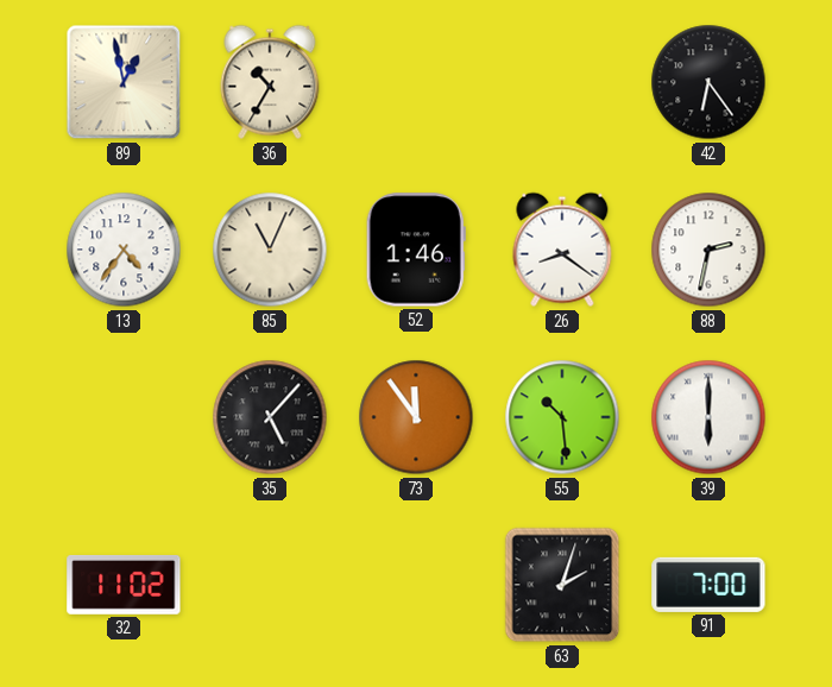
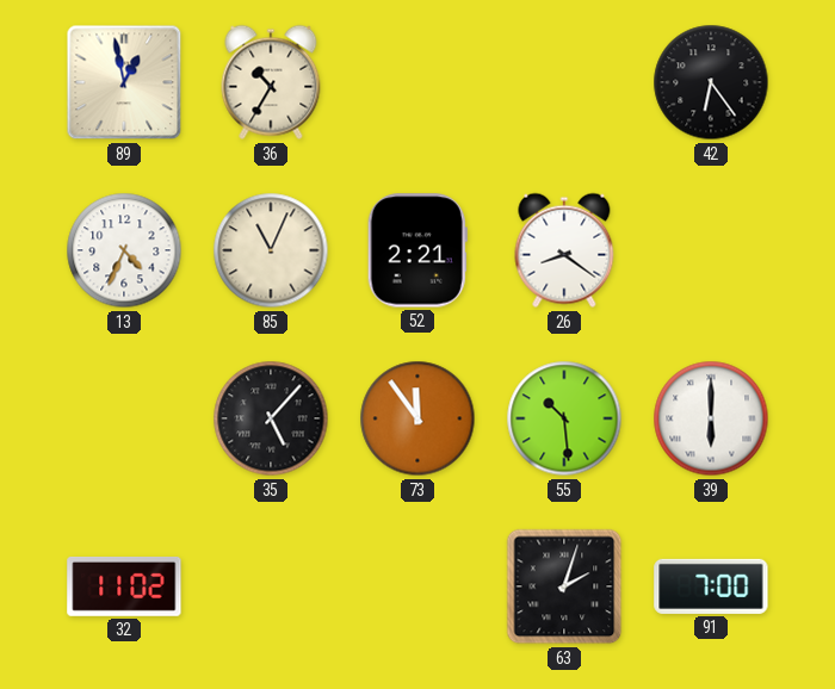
13: 4:36 -> 4:34
52: 1:46 -> 2:21
88: 2:32 -> none
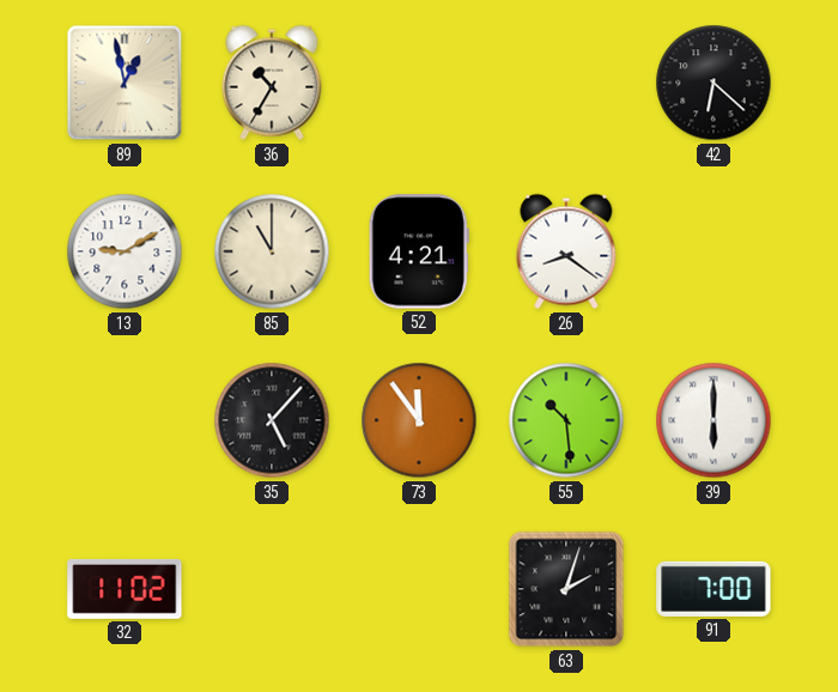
42: 6:24 -> 6:22
13: 4:34 -> 9:10
85: 11:04 -> 11:00
52: 2:21 -> 4:21
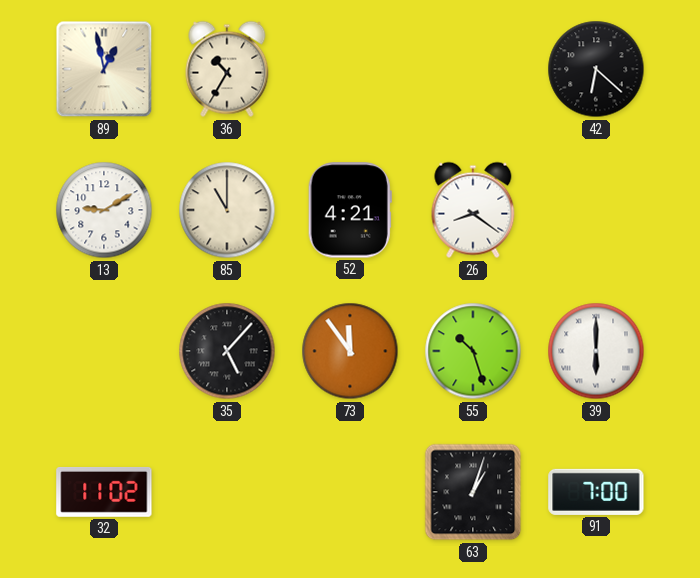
55: 10:29 -> 10:27
63: 2:03 -> 1:03
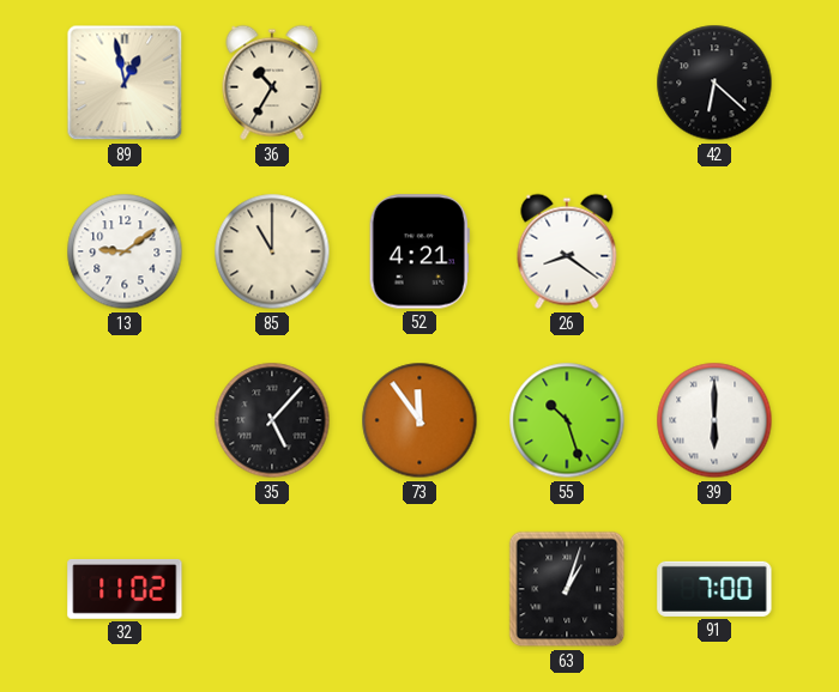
13: 9:10 -> 9:09
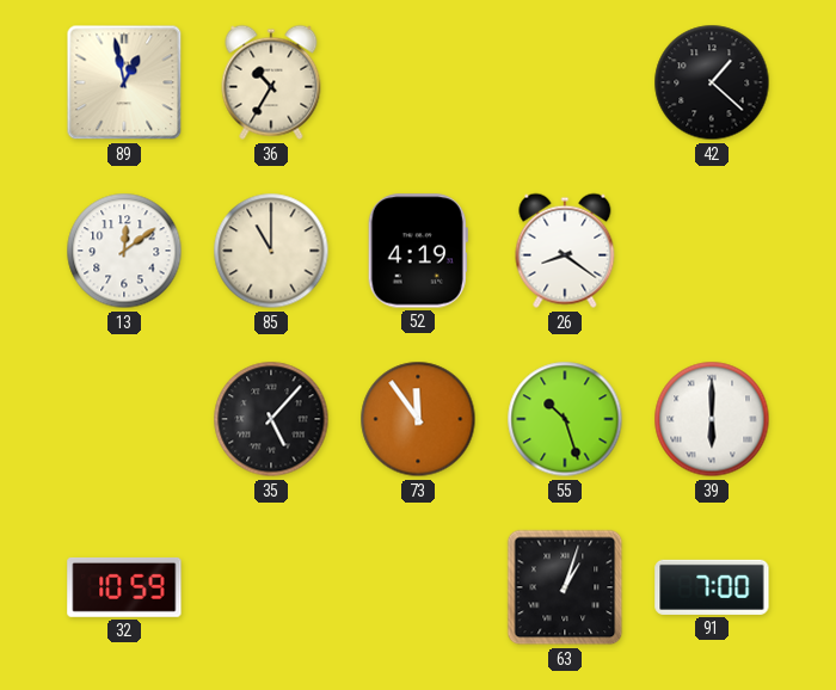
42: 6:22 -> 1:22
13: 9:09 -> 12:09
52: 4:21 -> 4:19
32: 11:02 -> 10:59
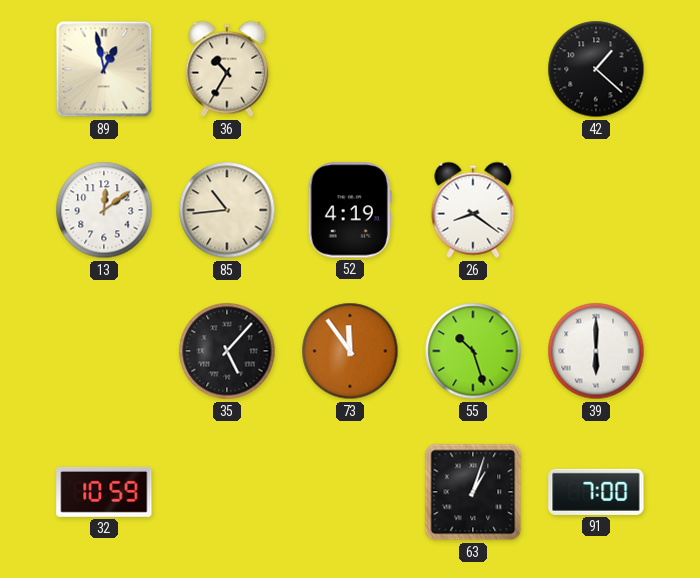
85: 11:00 -> 10:44
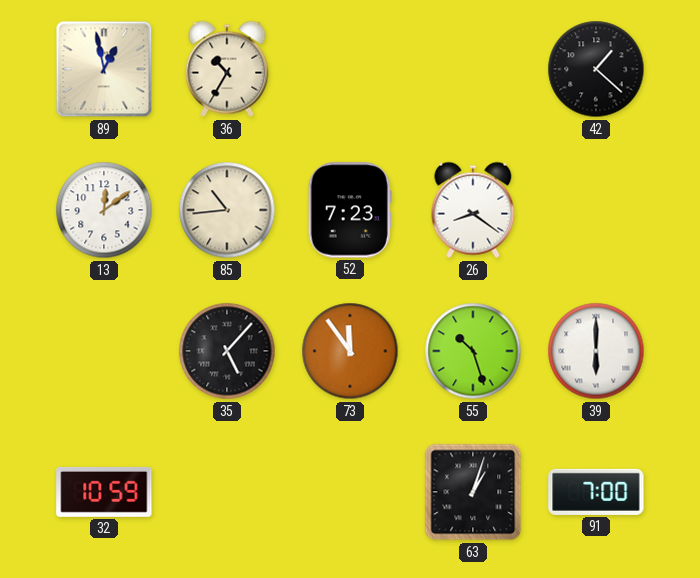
52: 4:19 -> 7:23
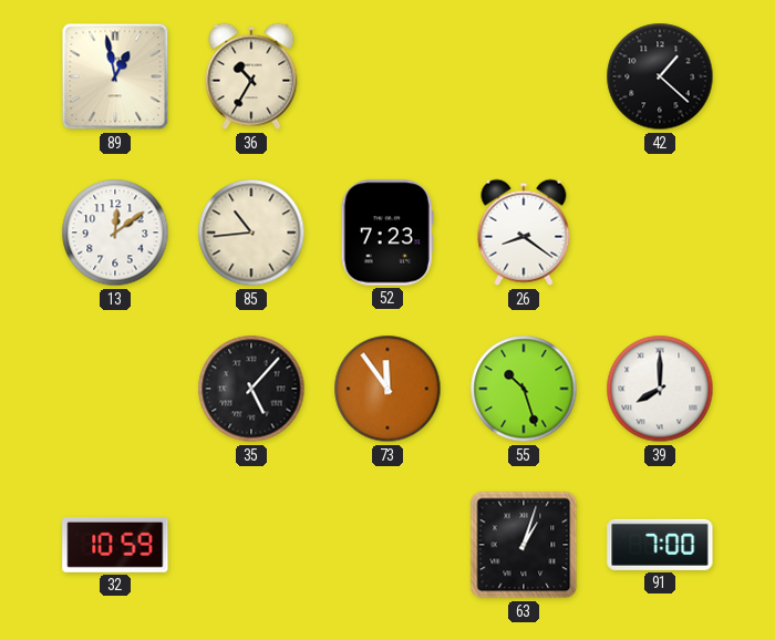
39: 6:00 -> 8:00
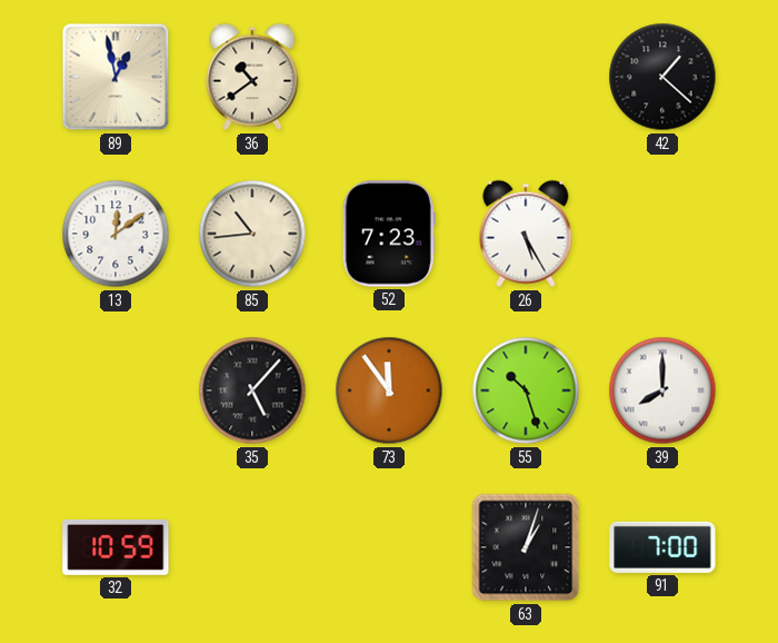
36: 10:35 -> 10:39
26: 8:21 -> 5:25
